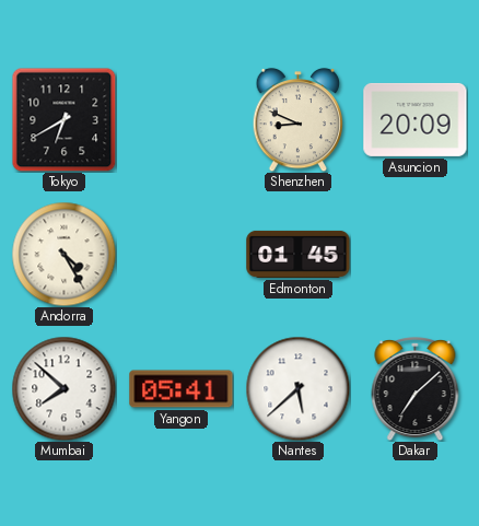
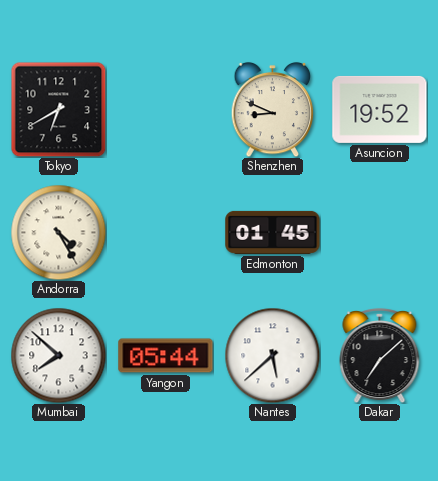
Asuncion: 20:09 -> 19:52
Yangon: 05:41 -> 05:44
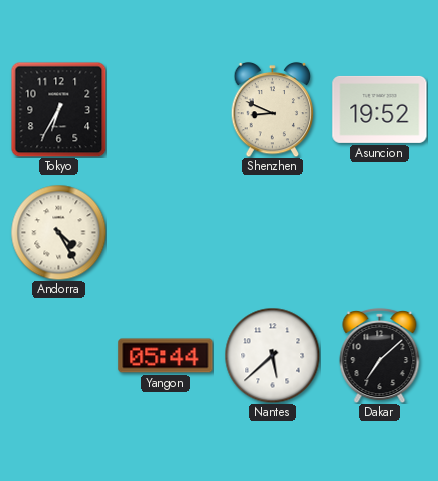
Tokyo: 6:40 -> 6:35
Edmonton: 01:45 -> none
Mumbai: 7:52 -> none
